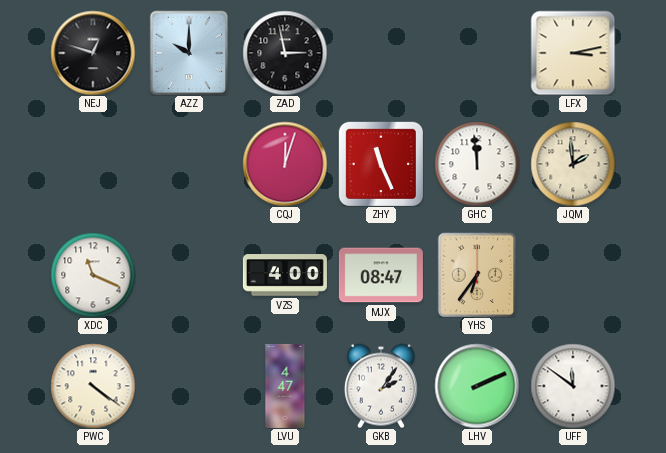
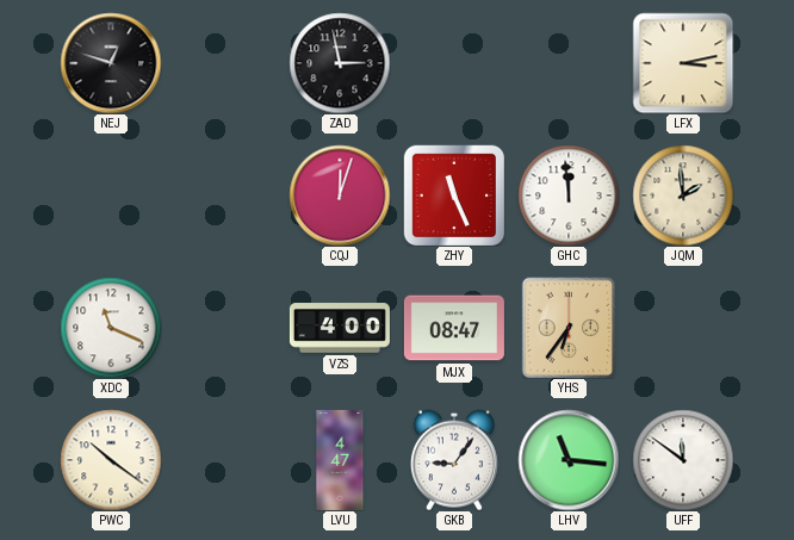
AZZ: 10:00 -> none
PWC: 4:21 -> 10:21
GKB: 2:06 -> 9:06
LHV: 2:11 -> 11:16
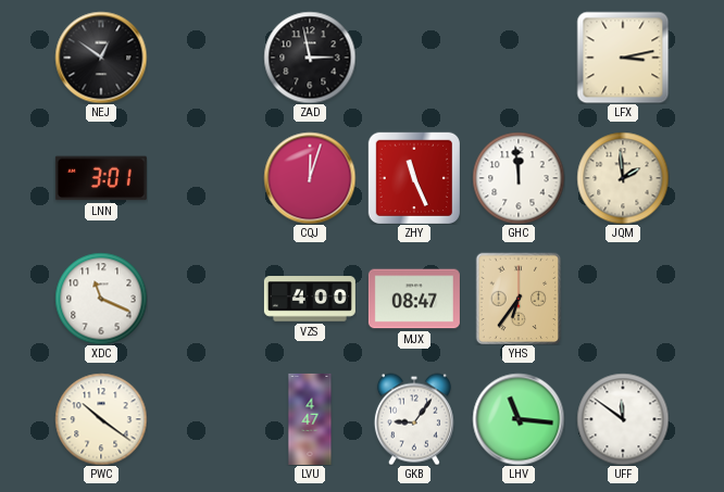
NEJ: 12:48 -> 12:51
LNN: none -> 3:01
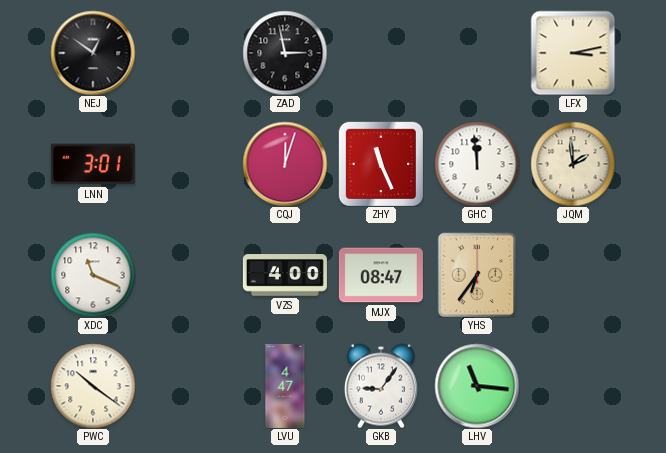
UFF: 11:51 -> none
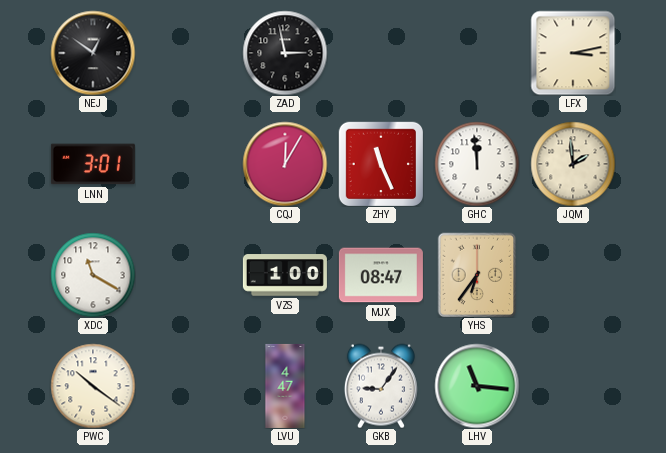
CQJ: 12:03 -> 12:05
XDC: 11:19 -> 11:20
VZS: 4:00 -> 1:00
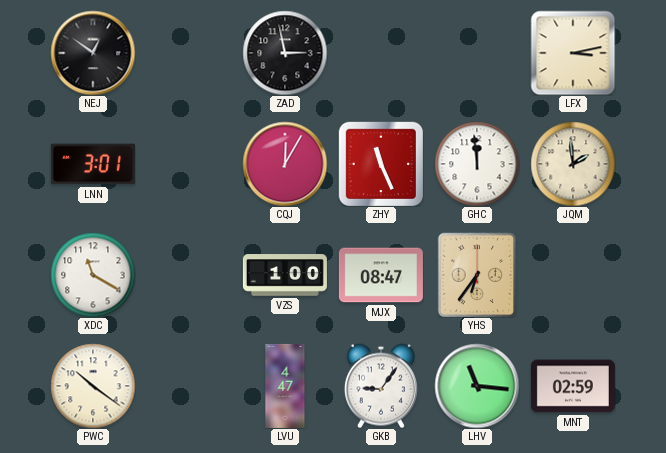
MNT: none -> 02:59
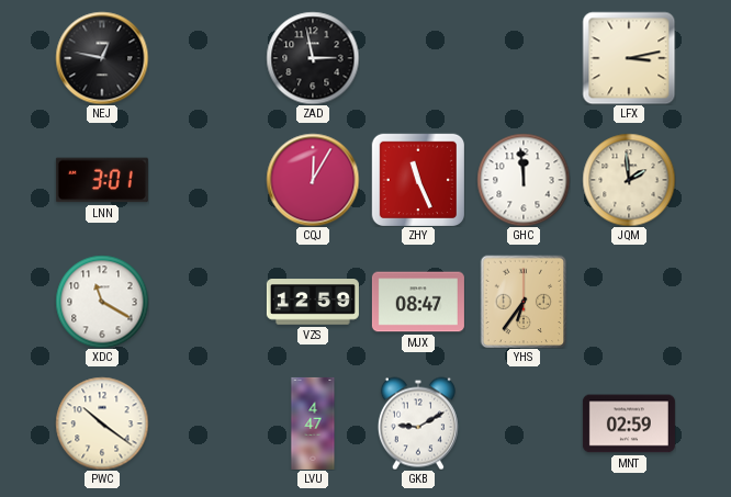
NEJ: 12:51 -> 12:47
VZS: 1:00 -> 12:59
GKB: 9:06 -> 9:10
LHV: 11:16 -> none
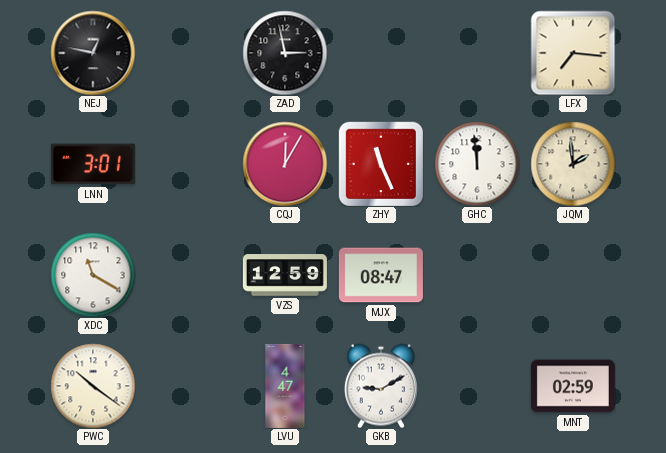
LFX: 3:13 -> 7:16
YHS: 6:36 -> none
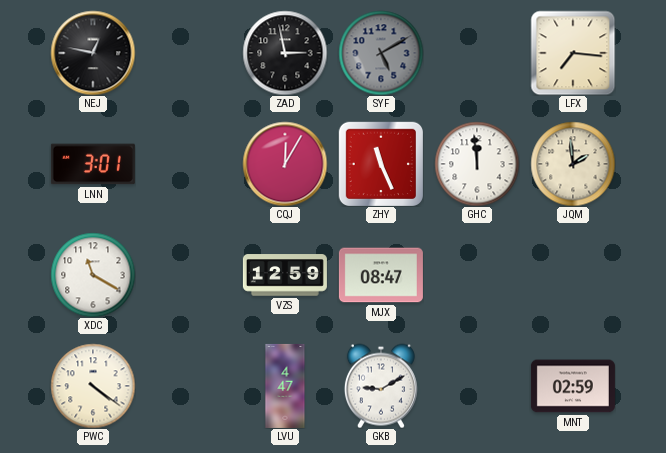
SYF: none -> 5:10
PWC: 10:21 -> 4:21
